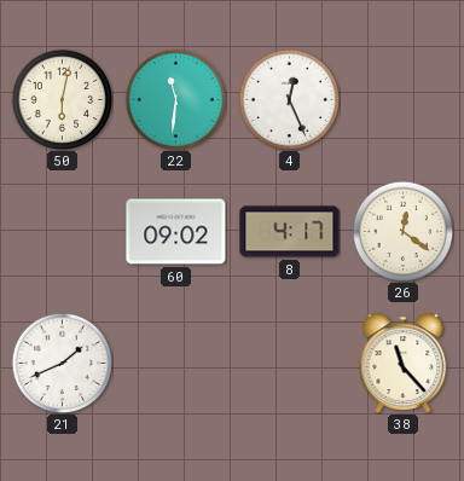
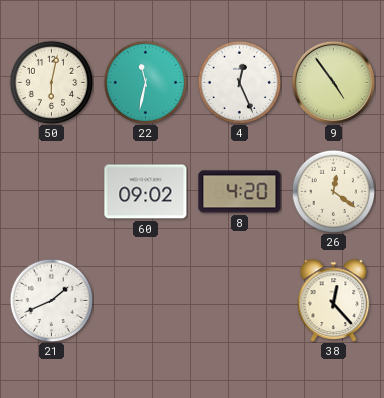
22: 11:31 -> 11:32
9: none -> 4:54
8: 4:17 -> 4:20
38: 11:23 -> 12:23
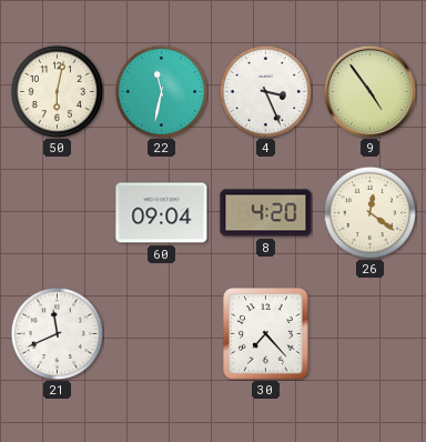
4: 12:26 -> 3:26
60: 09:02 -> 09:04
21: 1:41 -> 11:41
30: none -> 7:23
38: 12:23 -> none
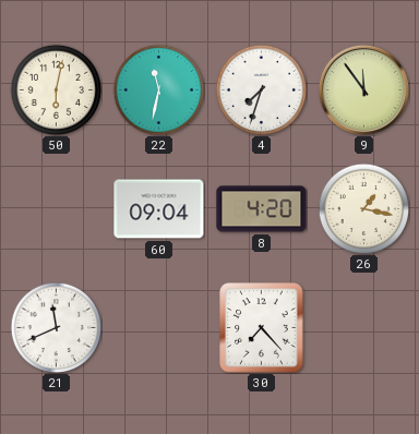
4: 3:26 -> 7:33
9: 4:54 -> 11:54
26: 12:21 -> 1:17
